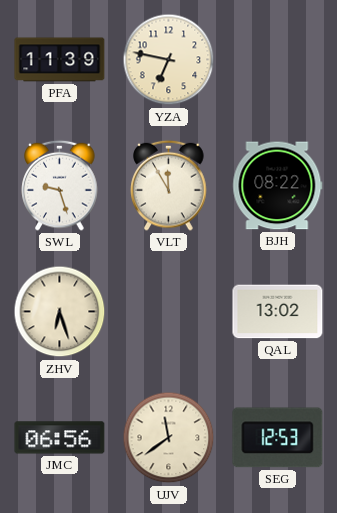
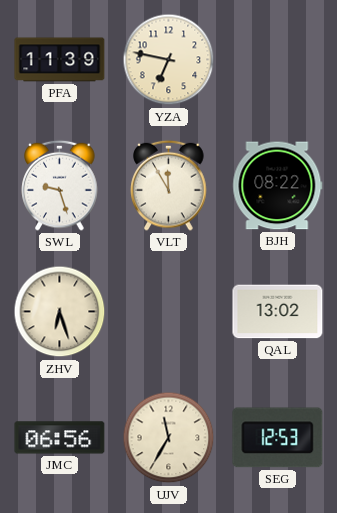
UJV: 11:39 -> 11:35
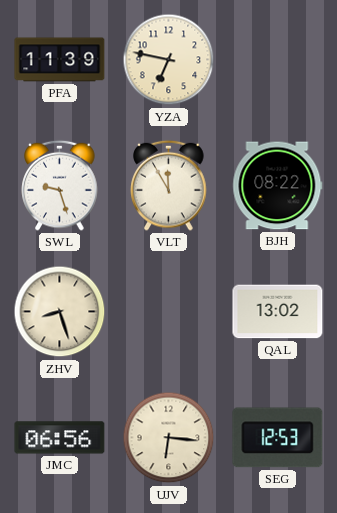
ZHV: 6:27 -> 8:27
UJV: 11:35 -> 6:16
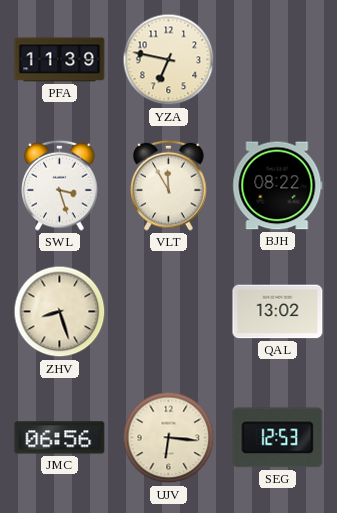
SWL: 9:27 -> 3:27
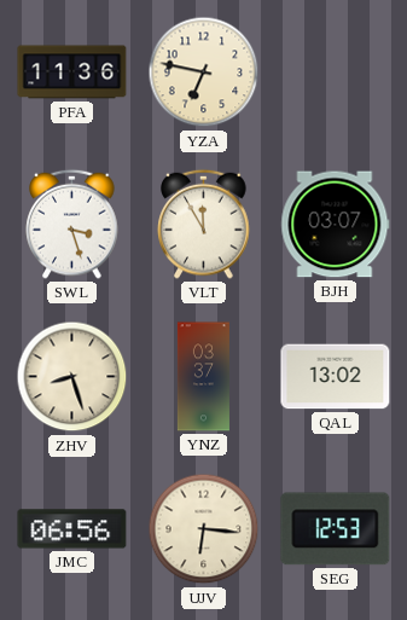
PFA: 11:39 -> 11:36
BJH: 08:22 -> 03:07
YNZ: none -> 03:37
